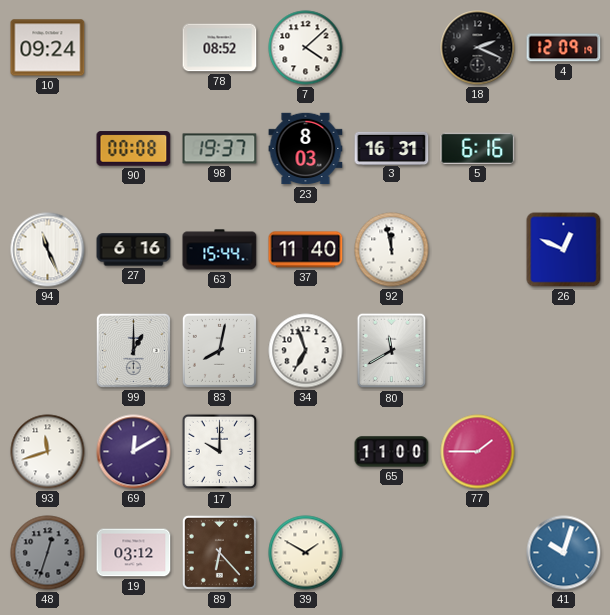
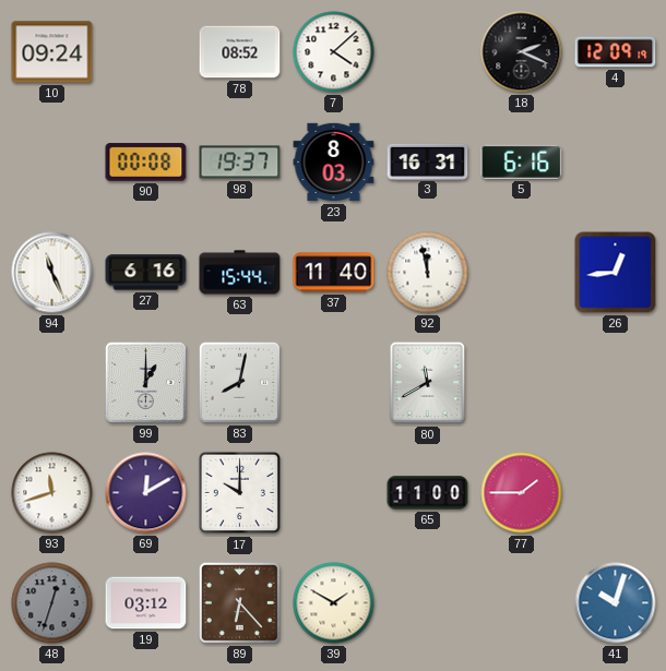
26: 12:49 -> 12:44
34: 6:57 -> none
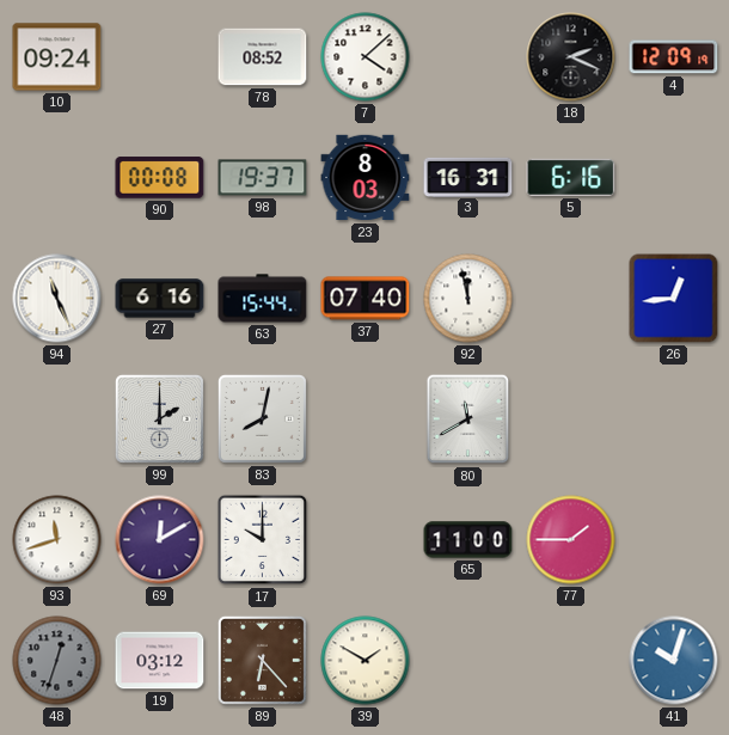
37: 11:40 -> 07:40
99: 1:00 -> 2:00
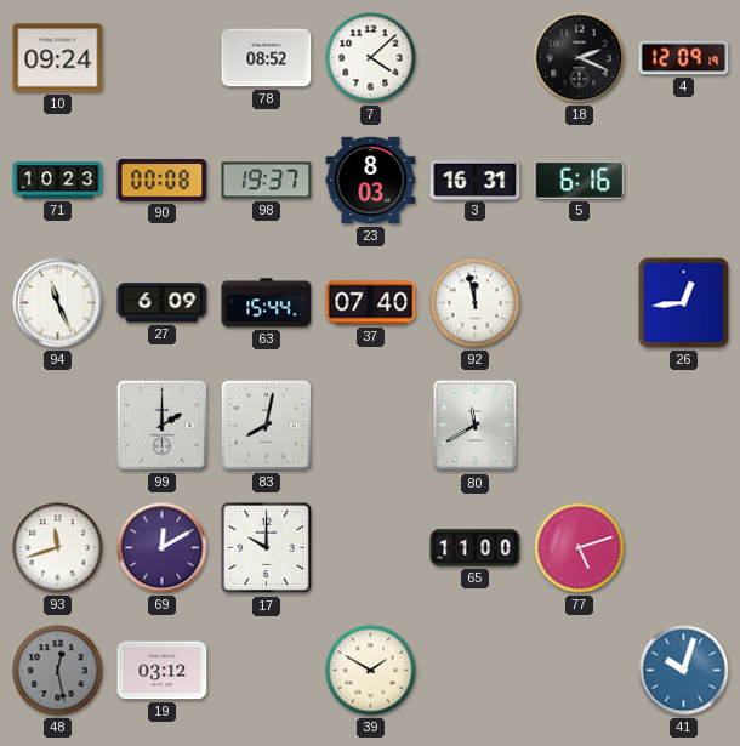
71: none -> 10:23
27: 6:16 -> 6:09
77: 1:45 -> 5:12
48: 12:33 -> 12:28
89: 6:23 -> none
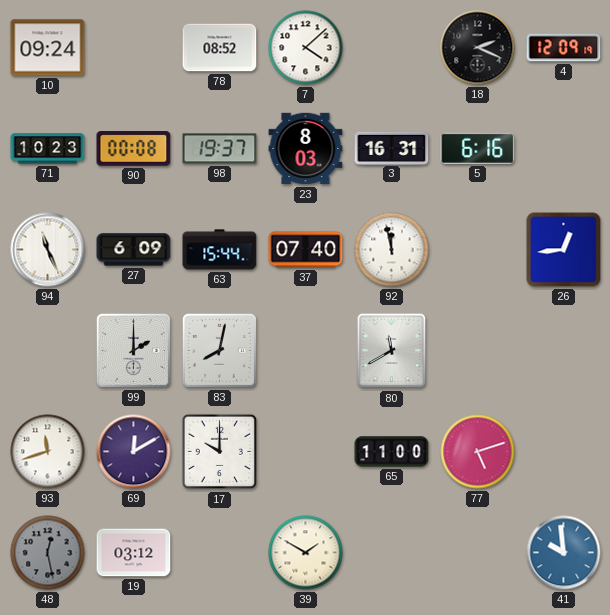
41: 10:03 -> 9:59
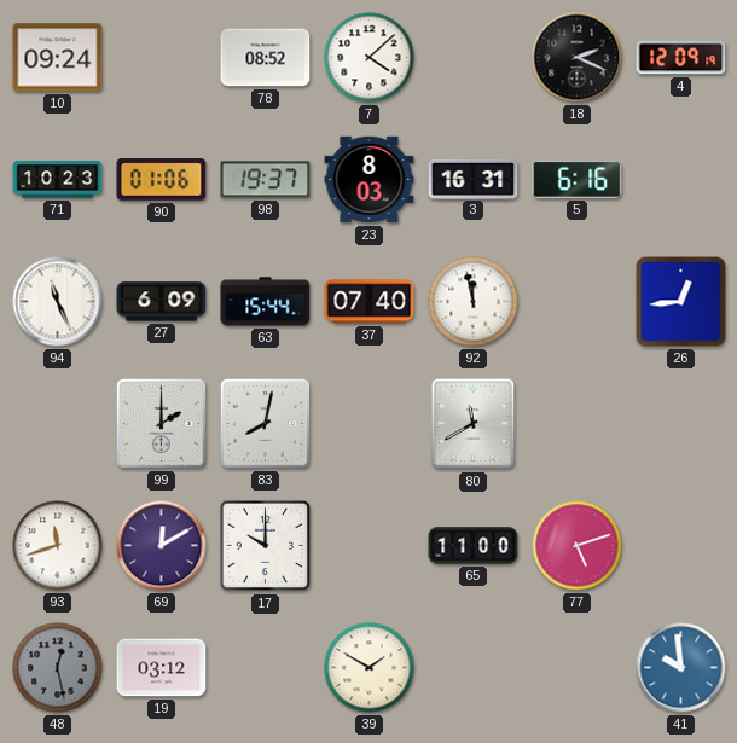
90: 00:08 -> 01:06
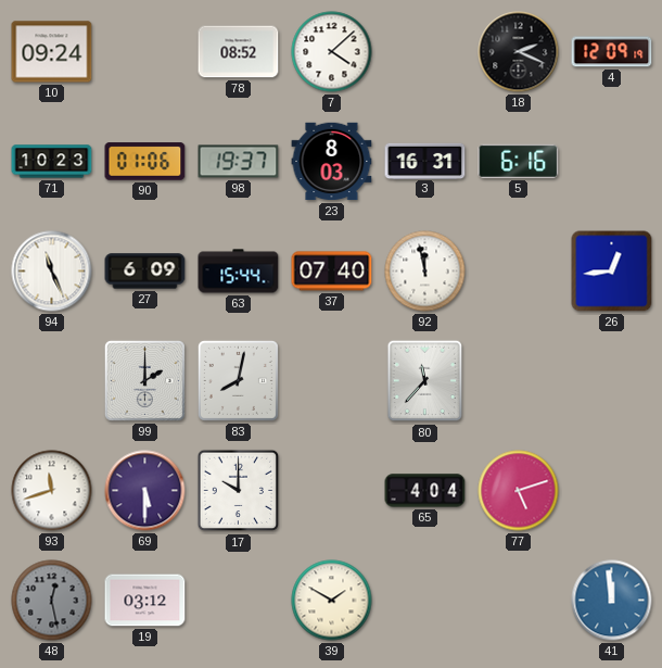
80: 11:40 -> 11:37
69: 12:10 -> 5:30
65: 11:00 -> 4:04
41: 9:59 -> 11:59
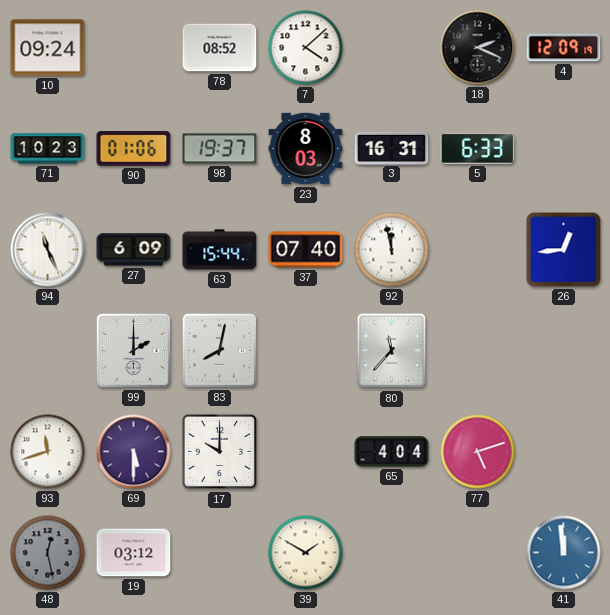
5: 6:16 -> 6:33
